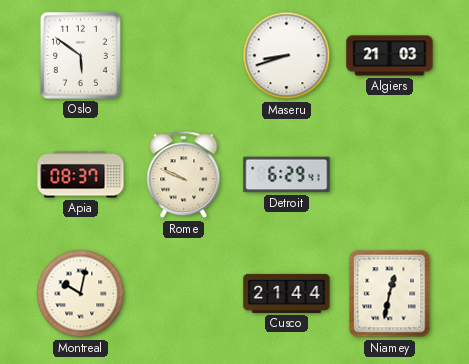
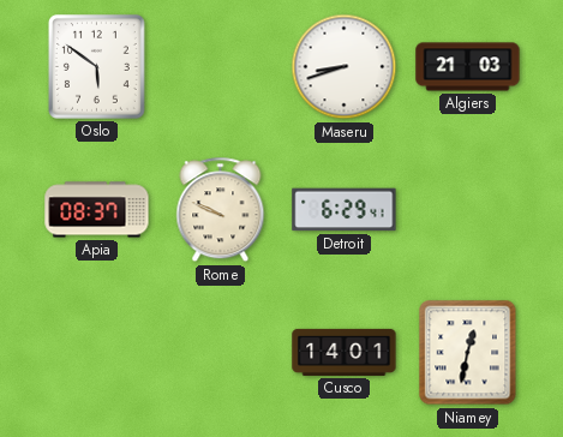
Montreal: 10:02 -> none
Cusco: 21:44 -> 14:01
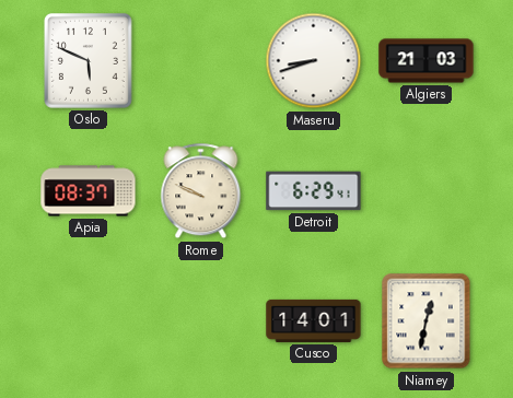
Oslo: 5:51 -> 5:49
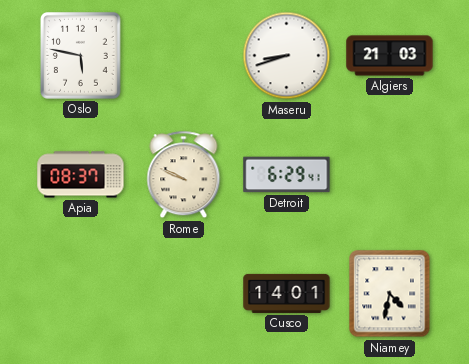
Oslo: 5:49 -> 5:47
Niamey: 12:32 -> 4:32
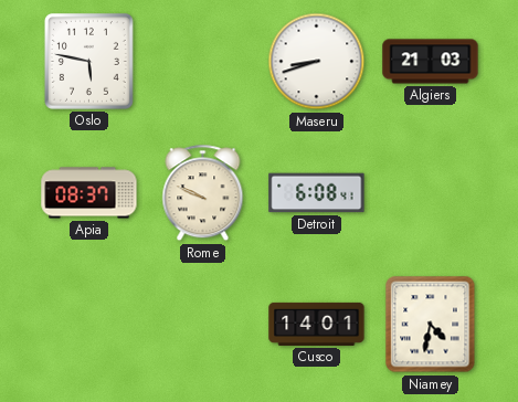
Detroit: 6:29 -> 6:08
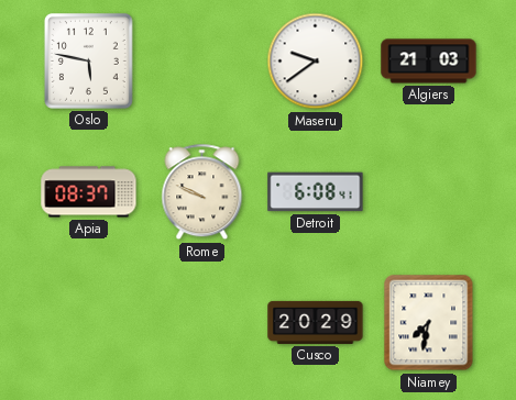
Maseru: 8:42 -> 9:39
Cusco: 14:01 -> 20:29
Niamey: 4:32 -> 7:32
